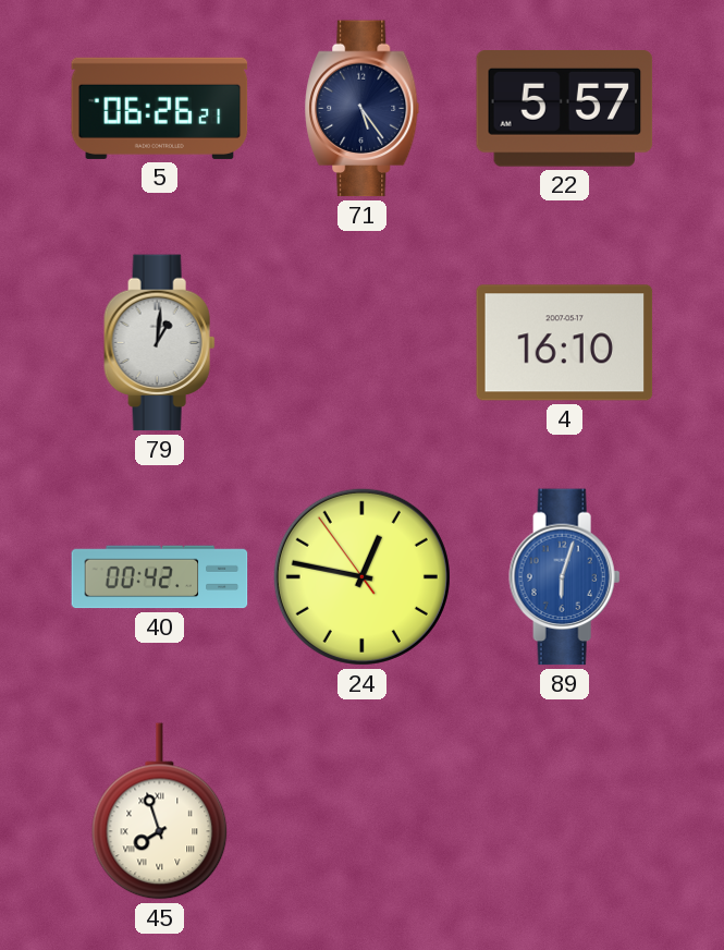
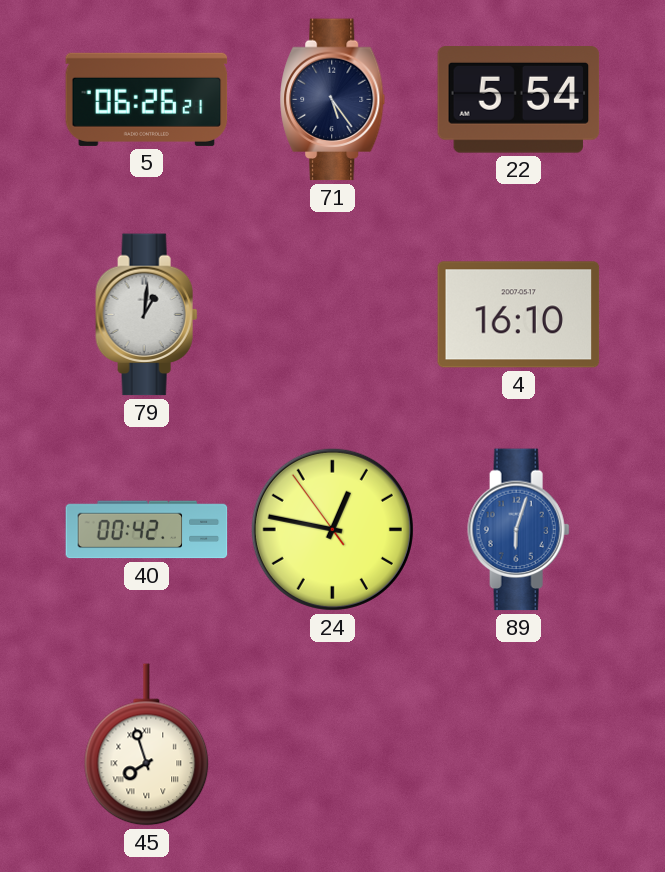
22: 5:57 -> 5:54
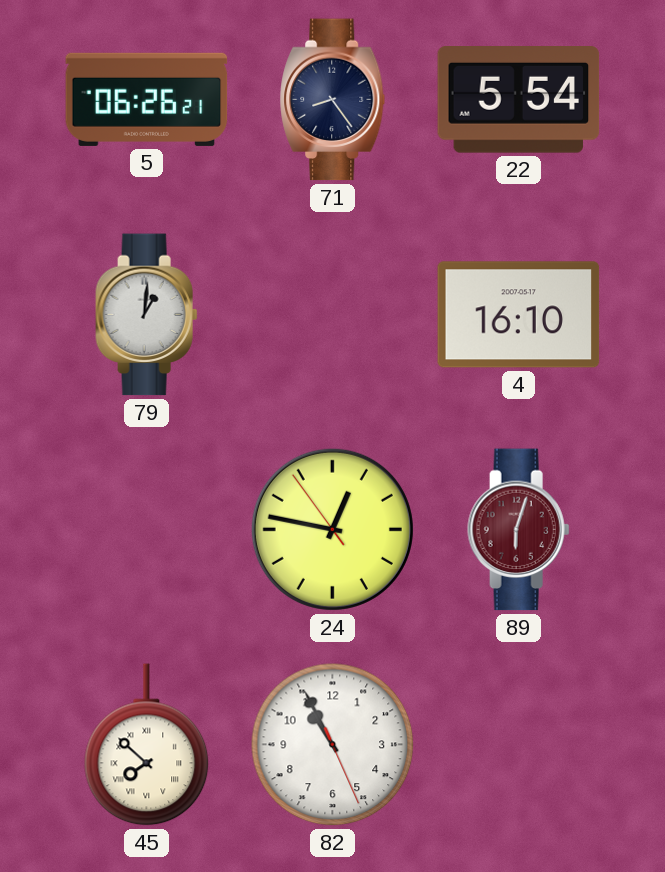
71: 5:24 -> 8:24
40: 00:42 -> none
89 dial: blue -> burgundy
45: 7:57 -> 7:52
82: none -> 10:55
